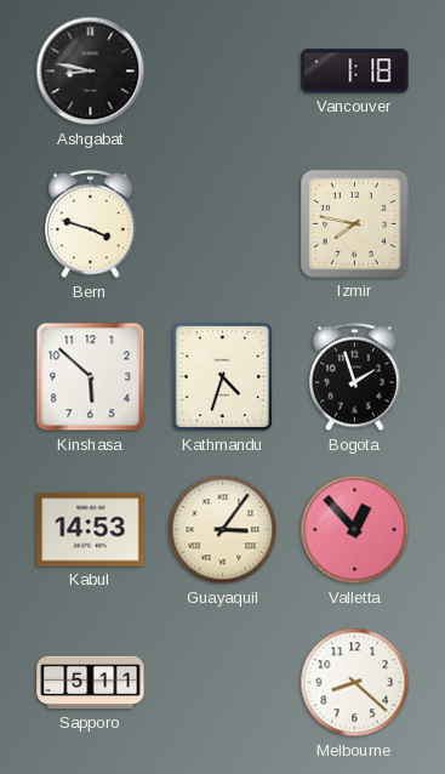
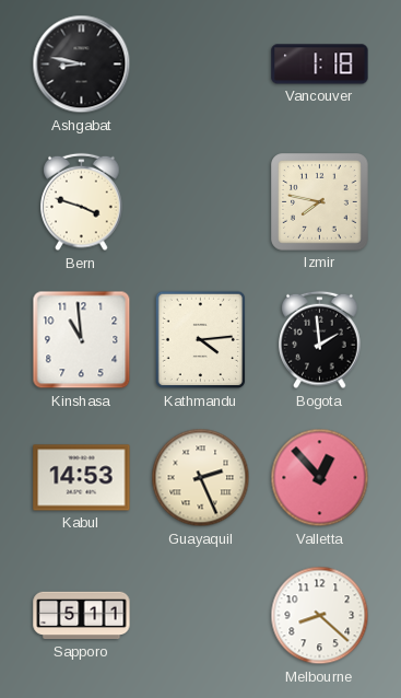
Kinshasa: 5:52 -> 10:59
Kathmandu: 4:33 -> 4:14
Bogota: 1:57 -> 1:59
Guayaquil: 3:06 -> 2:26
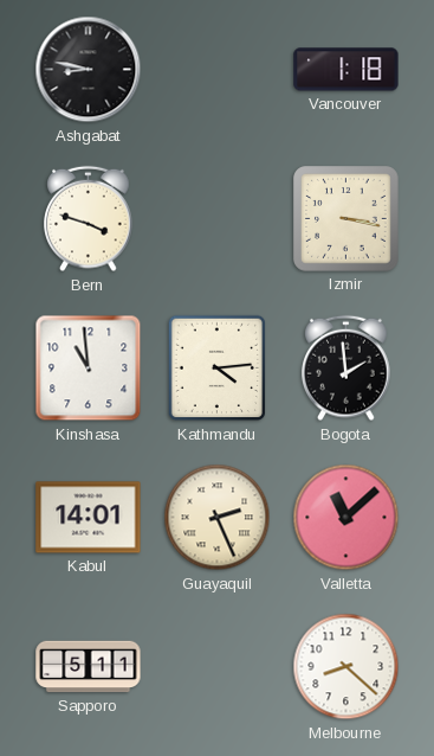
Izmir: 7:47 -> 3:17
Kabul: 14:53 -> 14:01
Valletta: 12:53 -> 11:08
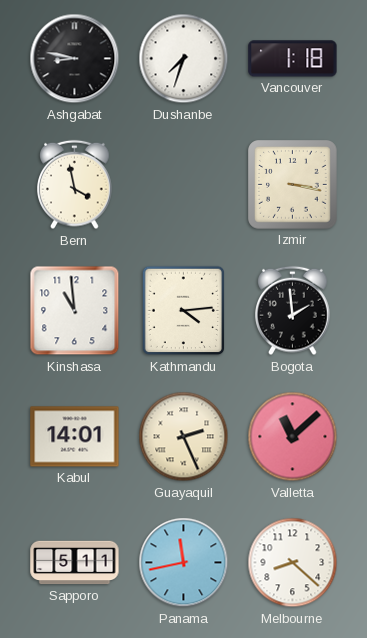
Dushanbe: none -> 7:33
Bern: 3:48 -> 3:58
Panama: none -> 11:43
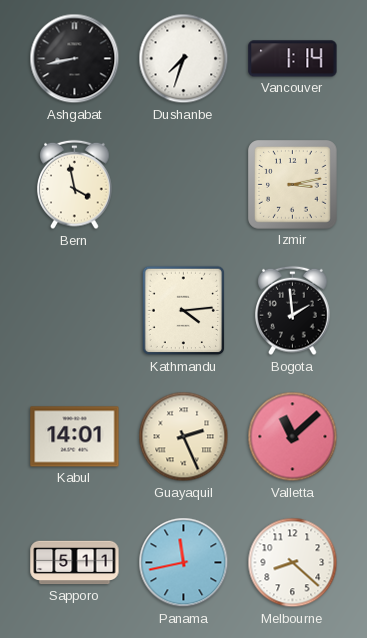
Ashgabat: 8:47 -> 8:43
Vancouver: 1:18 -> 1:14
Izmir: 3:17 -> 3:13
Kinshasa: 10:59 -> none
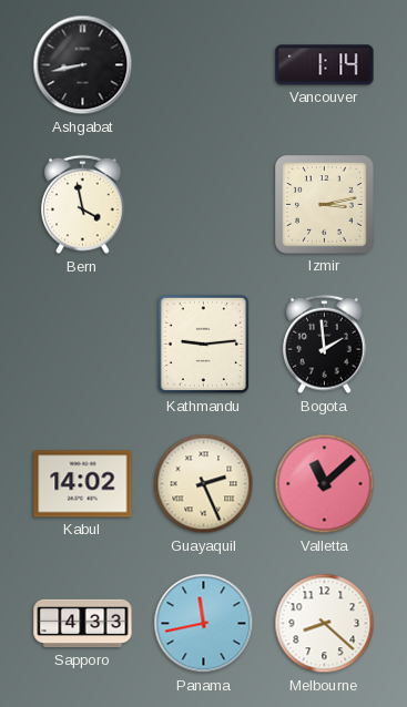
Dushanbe: 7:33 -> none
Kathmandu: 4:14 -> 9:14
Kabul: 14:01 -> 14:02
Sapporo: 5:11 -> 4:33
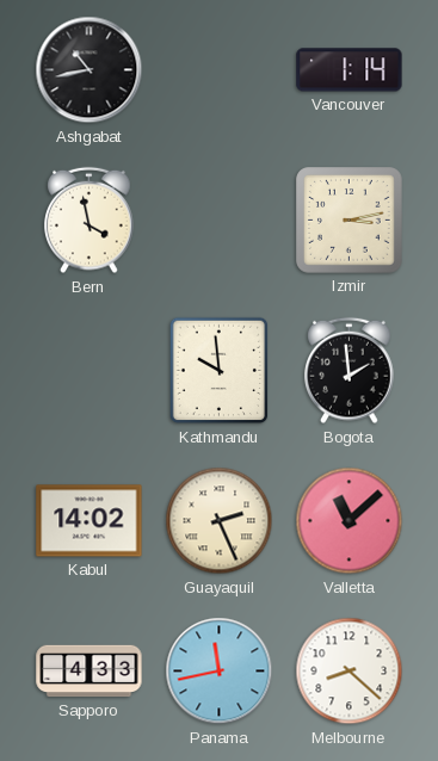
Ashgabat: 8:43 -> 10:43
Kathmandu: 9:14 -> 9:59
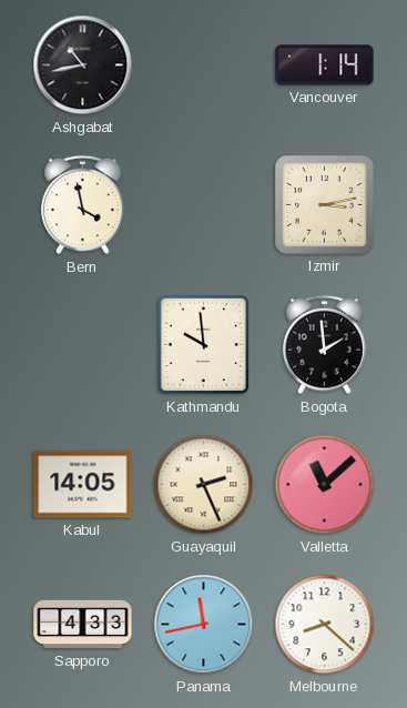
Kabul: 14:02 -> 14:05
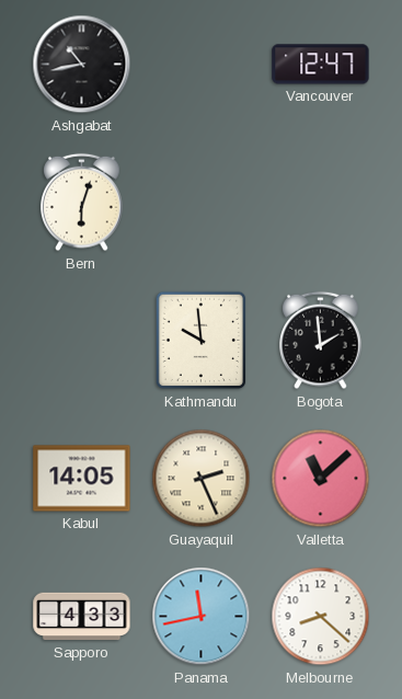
Vancouver: 1:14 -> 12:47
Bern: 3:58 -> 6:03
Izmir: 3:13 -> none
